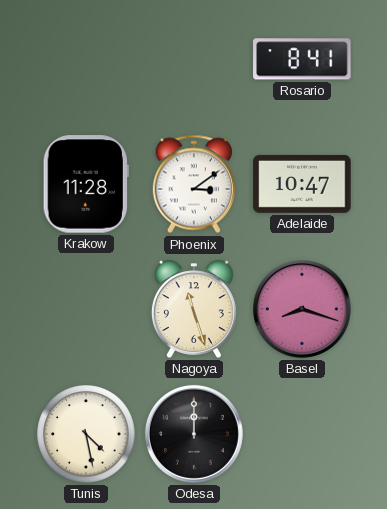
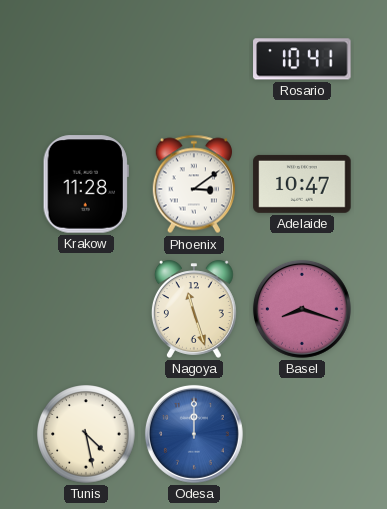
Rosario: 8:41 -> 10:41
Odesa dial: black -> blue
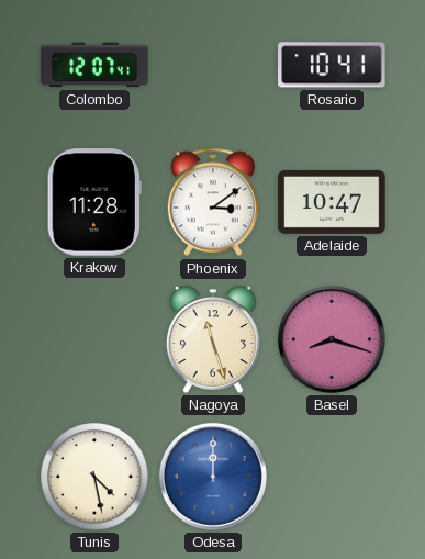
Colombo: none -> 12:07
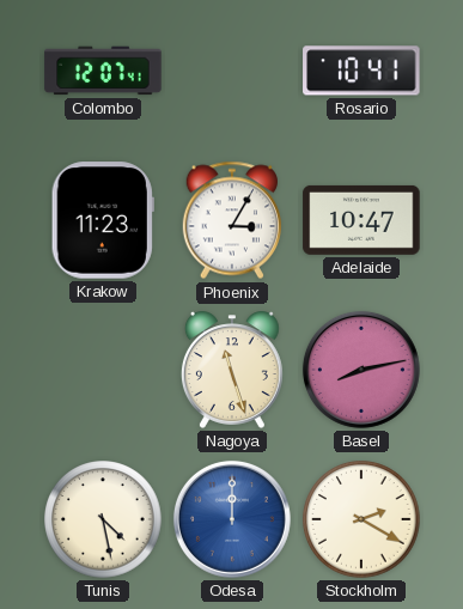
Krakow: 11:28 -> 11:23
Phoenix: 3:09 -> 3:05
Basel: 8:18 -> 8:13
Stockholm: none -> 2:20
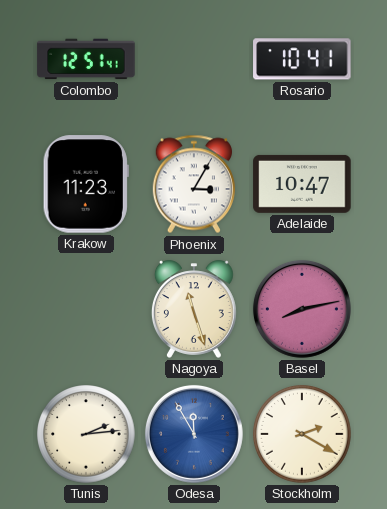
Colombo: 12:07 -> 12:51
Tunis: 4:28 -> 2:14
Odesa: 12:00 -> 11:55
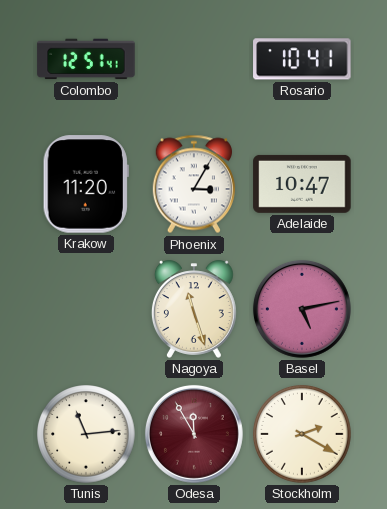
Krakow: 11:23 -> 11:20
Basel: 8:13 -> 5:13
Tunis: 2:14 -> 11:14
Odesa dial: blue -> burgundy
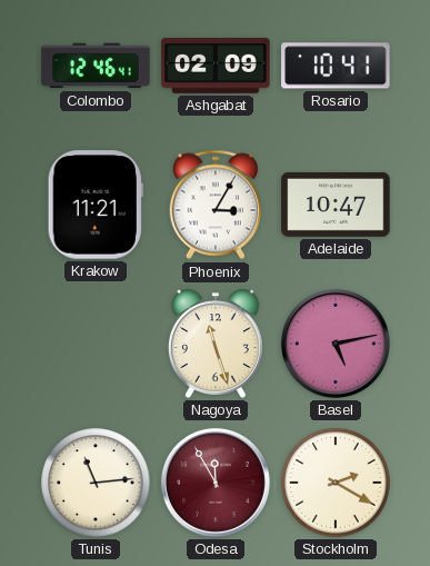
Colombo: 12:51 -> 12:46
Ashgabat: none -> 02:09
Krakow: 11:20 -> 11:21
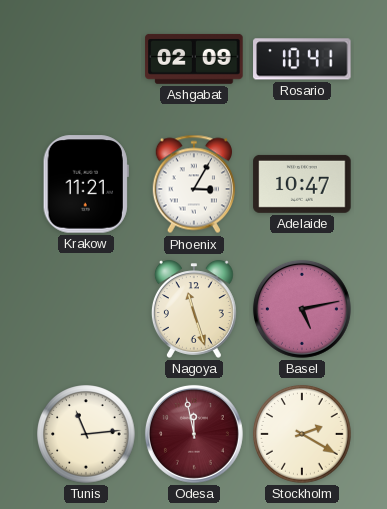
Colombo: 12:46 -> none
Odesa: 11:55 -> 11:58
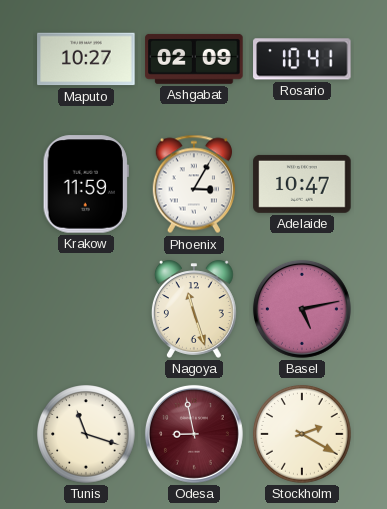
Maputo: none -> 10:27
Krakow: 11:21 -> 11:59
Tunis: 11:14 -> 11:18
Odesa: 11:58 -> 8:58
